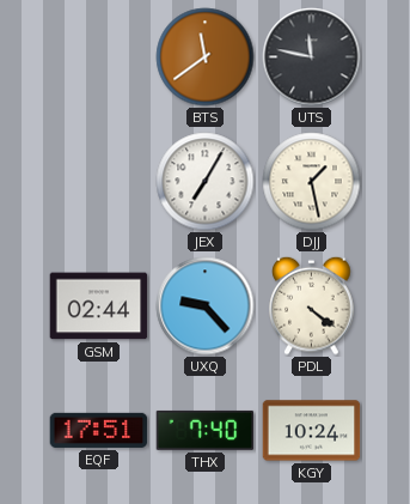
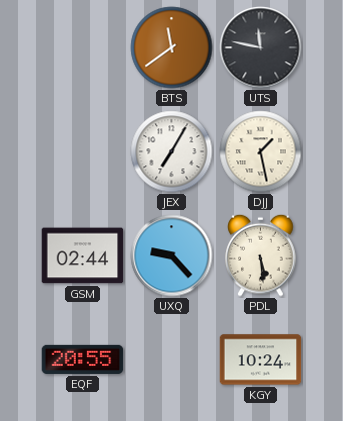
PDL: 4:21 -> 5:29
EQF: 17:51 -> 20:55
THX: 7:40 -> none
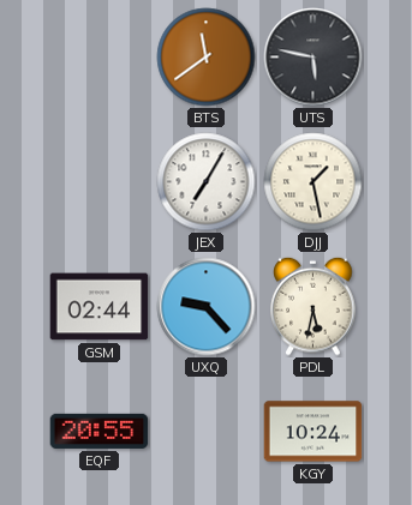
UTS: 11:47 -> 5:47
PDL: 5:29 -> 5:32
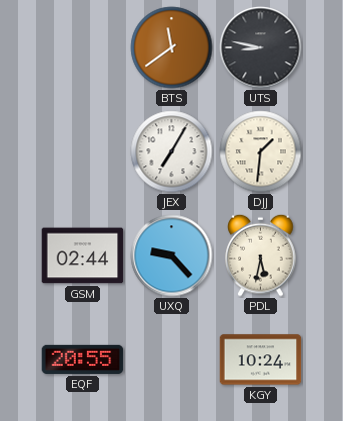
UTS: 5:47 -> 8:47
DJJ: 1:28 -> 1:31
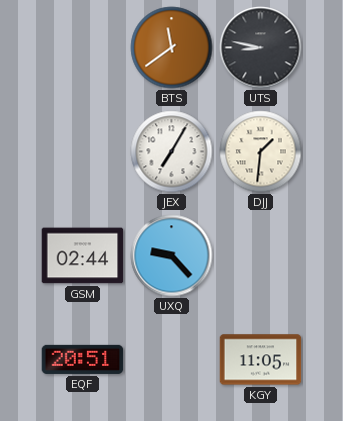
PDL: 5:32 -> none
EQF: 20:55 -> 20:51
KGY: 10:24 -> 11:05
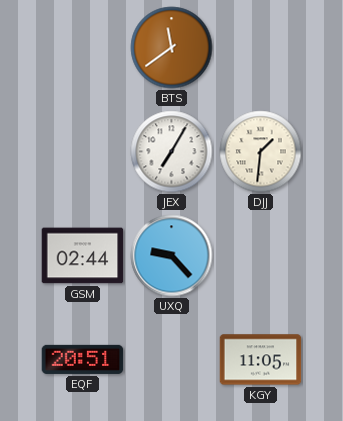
UTS: 8:47 -> none
